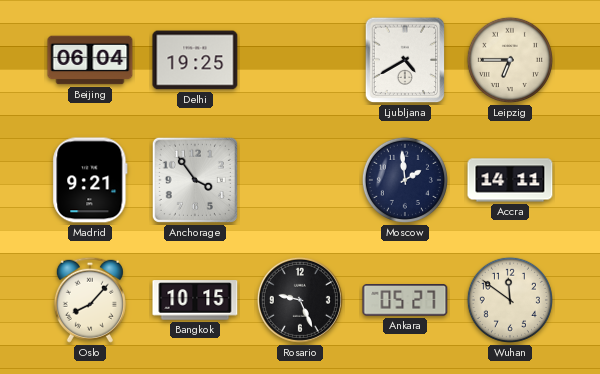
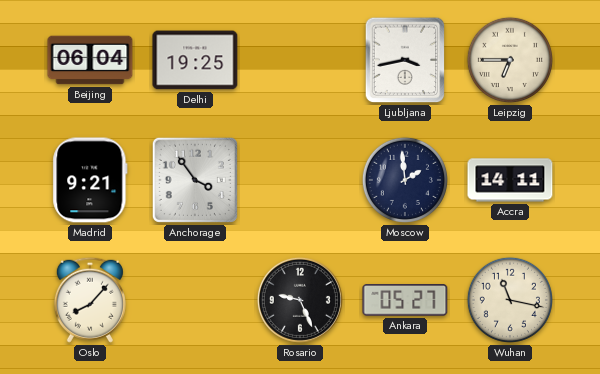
Ljubljana: 4:40 -> 3:43
Bangkok: 10:15 -> none
Wuhan: 11:51 -> 11:17
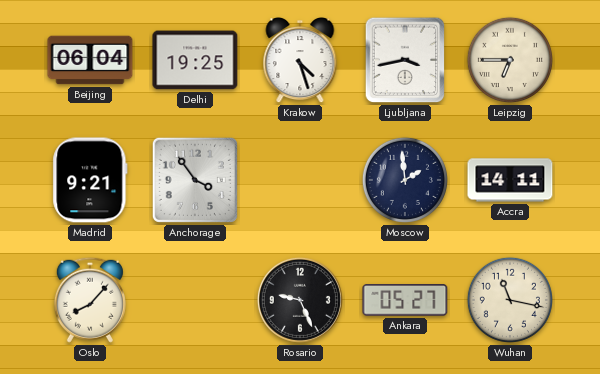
Krakow: none -> 4:27
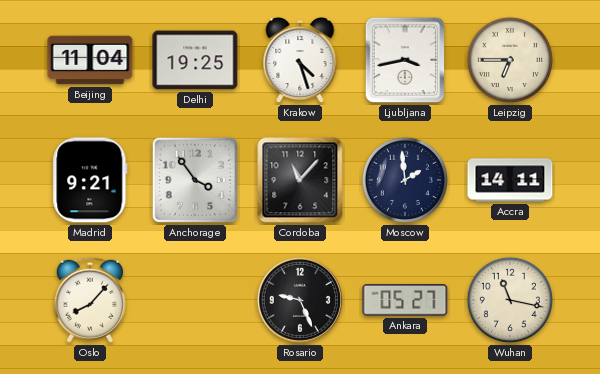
Beijing: 06:04 -> 11:04
Cordoba: none -> 11:07
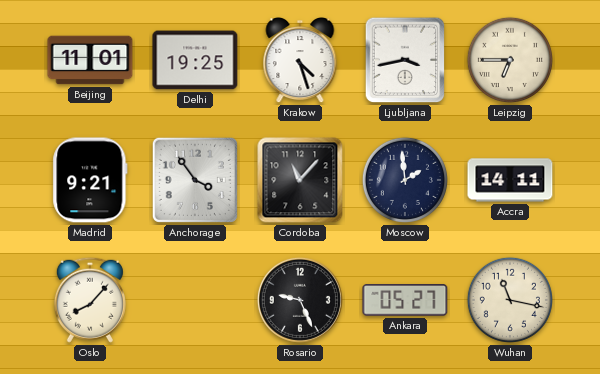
Beijing: 11:04 -> 11:01
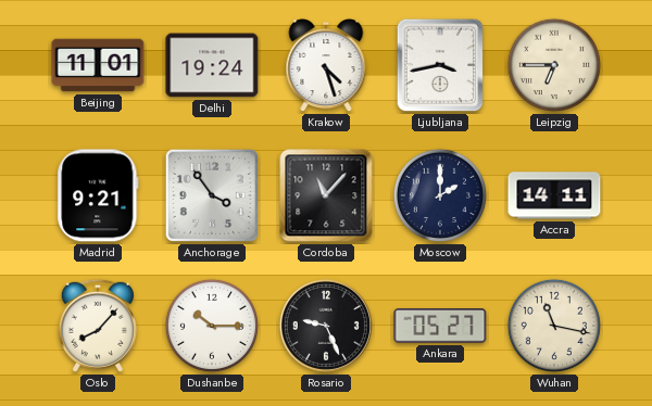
Delhi: 19:25 -> 19:24
Moscow: 1:59 -> 2:00
Dushanbe: none -> 10:15
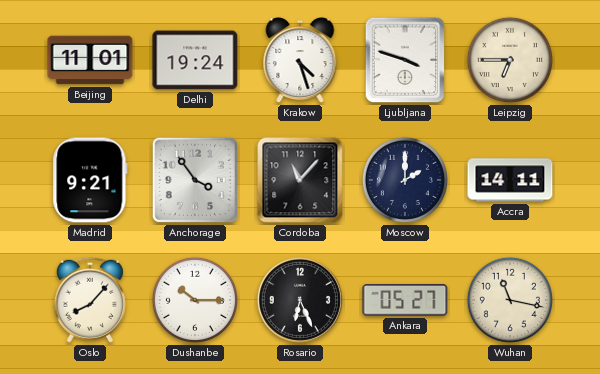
Ljubljana: 3:43 -> 3:48
Rosario: 9:26 -> 6:26
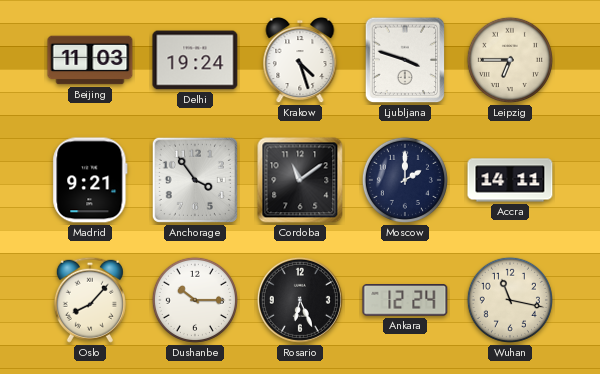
Beijing: 11:01 -> 11:03
Cordoba: 11:07 -> 11:09
Ankara: 05:27 -> 12:24
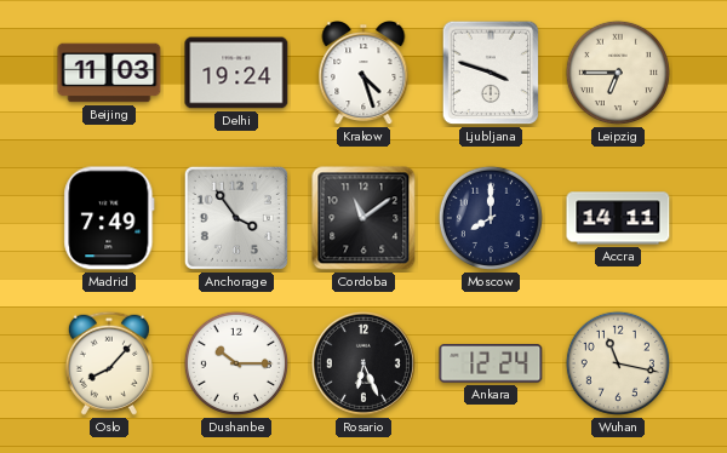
Madrid: 9:21 -> 7:49
Moscow: 2:00 -> 8:00
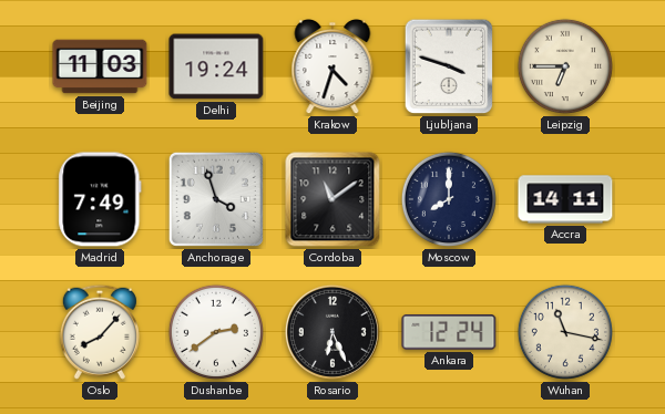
Krakow: 4:27 -> 4:33
Anchorage: 3:54 -> 3:57
Dushanbe: 10:15 -> 2:39
